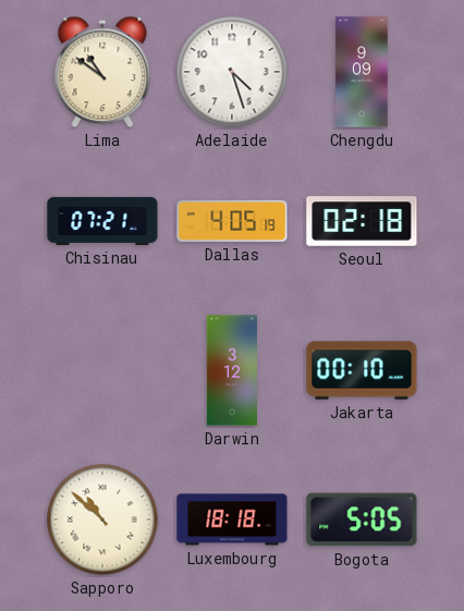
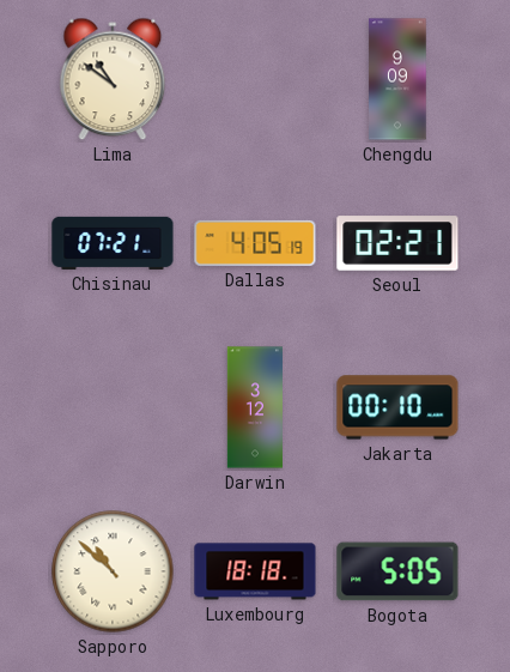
Adelaide: 4:27 -> none
Seoul: 02:18 -> 02:21
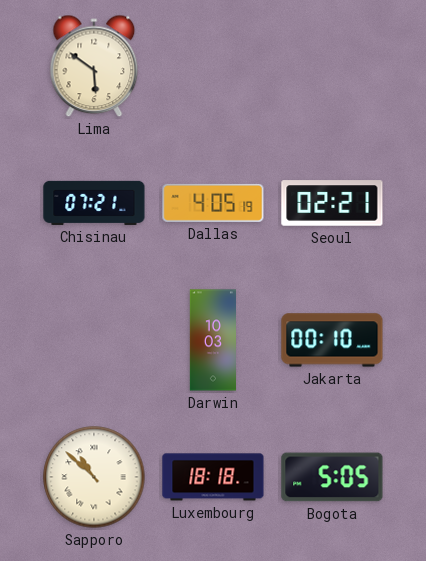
Lima: 10:51 -> 5:51
Chengdu: 9:09 -> none
Darwin: 3:12 -> 10:03
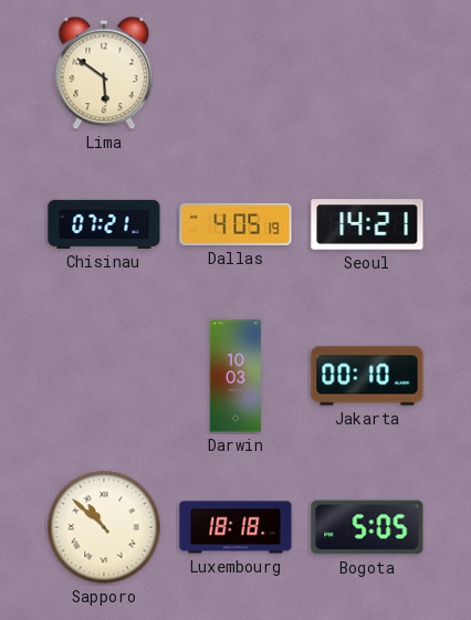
Seoul: 02:21 -> 14:21
